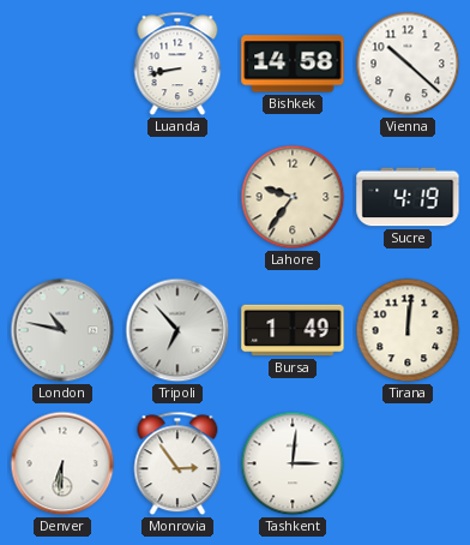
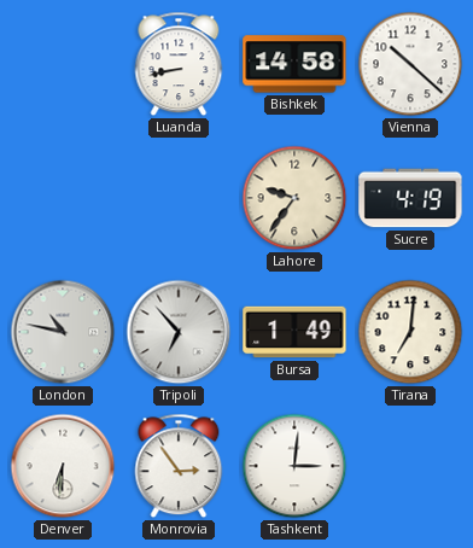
Tirana: 12:01 -> 7:01
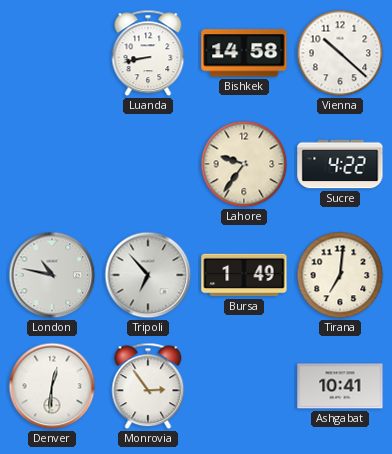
Sucre: 4:19 -> 4:22
Denver: 6:31 -> 12:31
Tashkent: 3:01 -> none
Ashgabat: none -> 10:41
